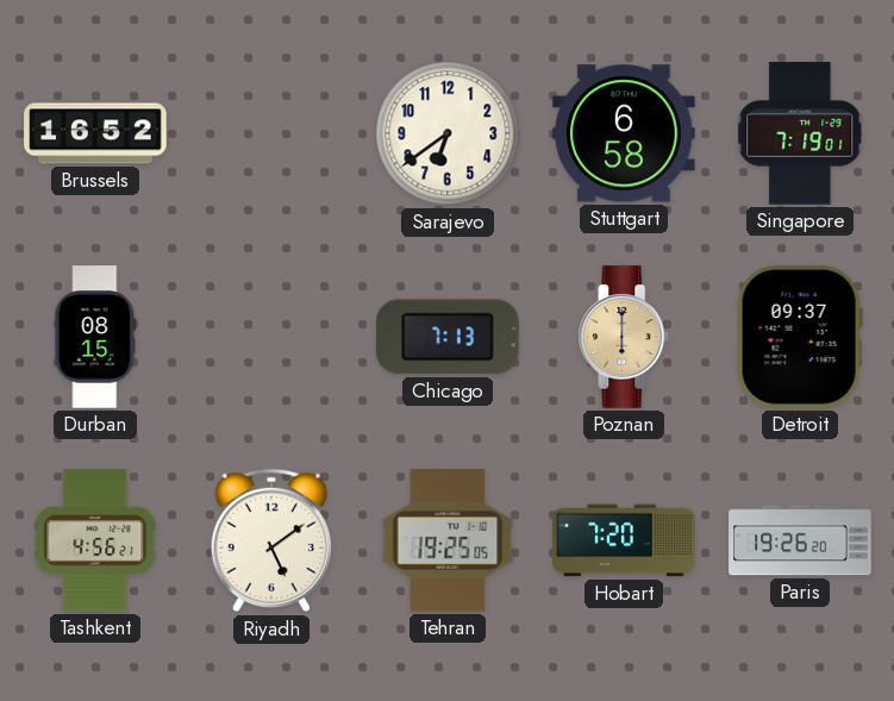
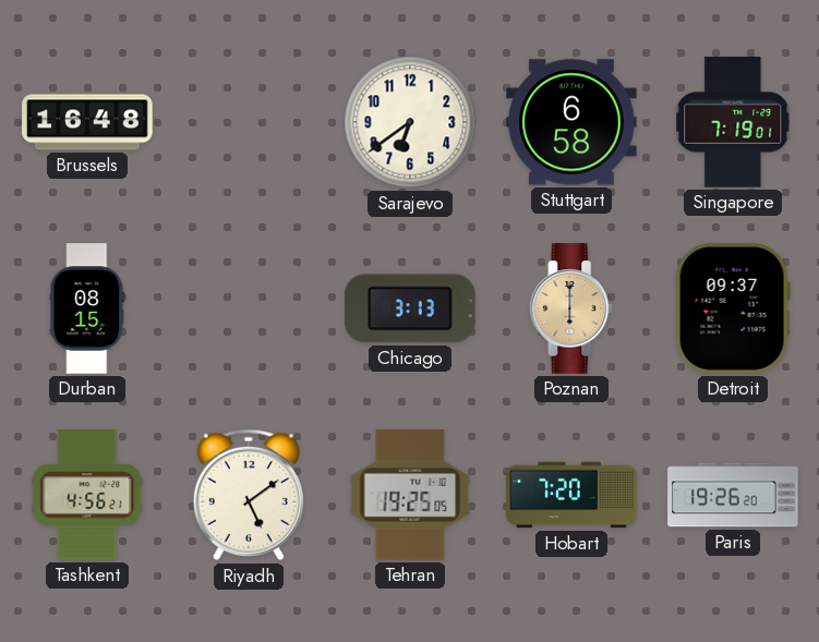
Brussels: 16:52 -> 16:48
Chicago: 7:13 -> 3:13
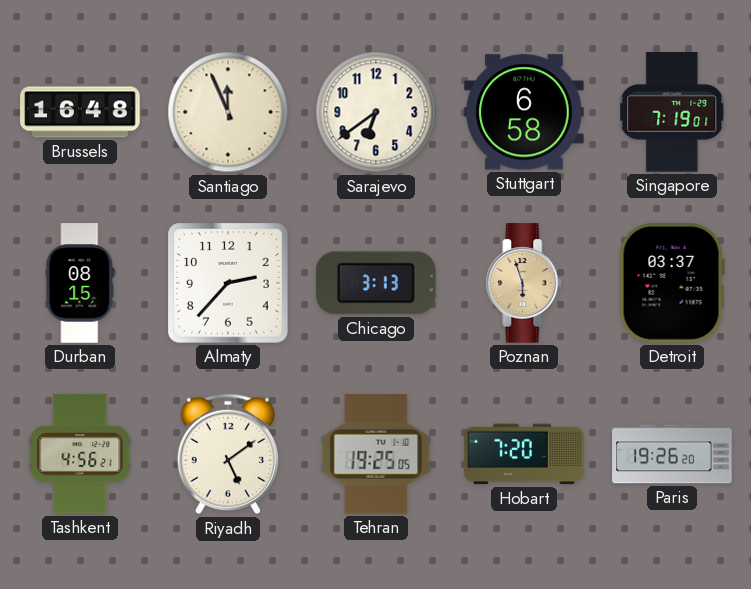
Santiago: none -> 11:56
Almaty: none -> 2:37
Poznan: 6:00 -> 5:57
Detroit: 09:37 -> 03:37
